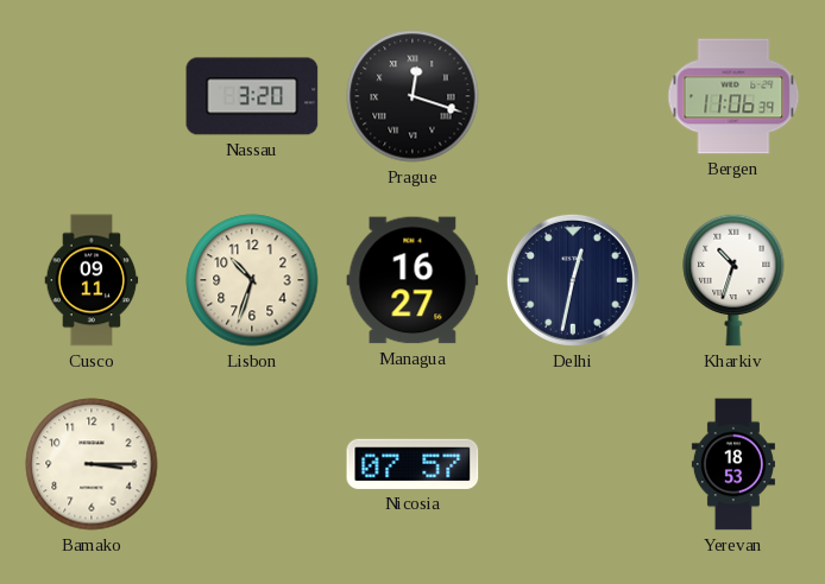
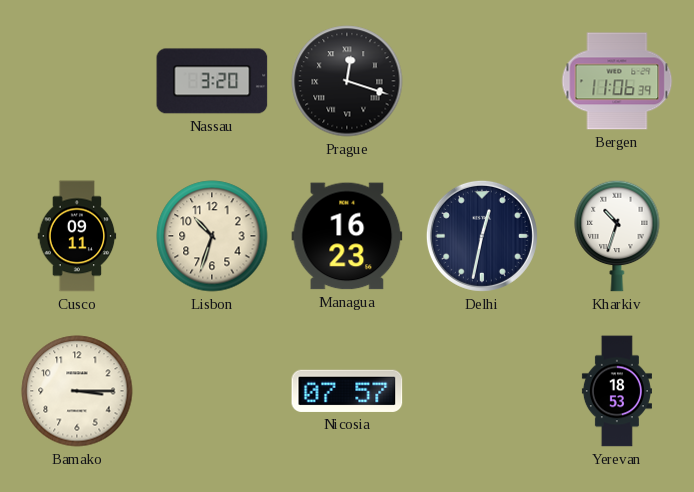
Managua: 16:27 -> 16:23
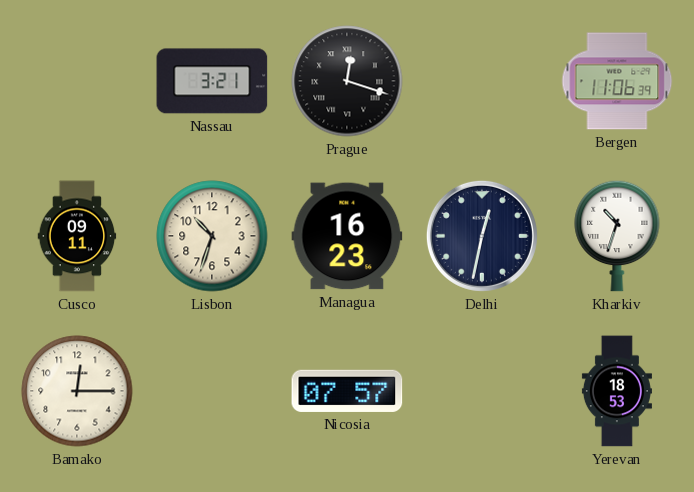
Nassau: 3:20 -> 3:21
Bamako: 3:15 -> 12:15
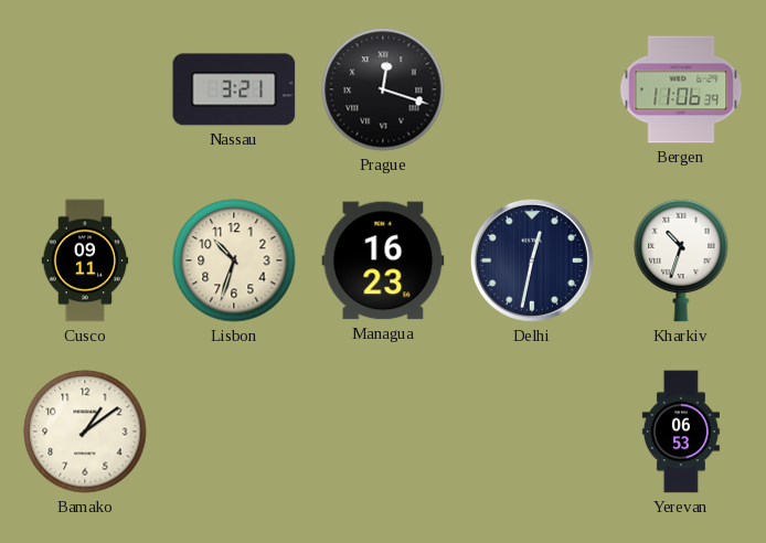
Bamako: 12:15 -> 1:09
Nicosia: 07:57 -> none
Yerevan: 18:53 -> 06:53
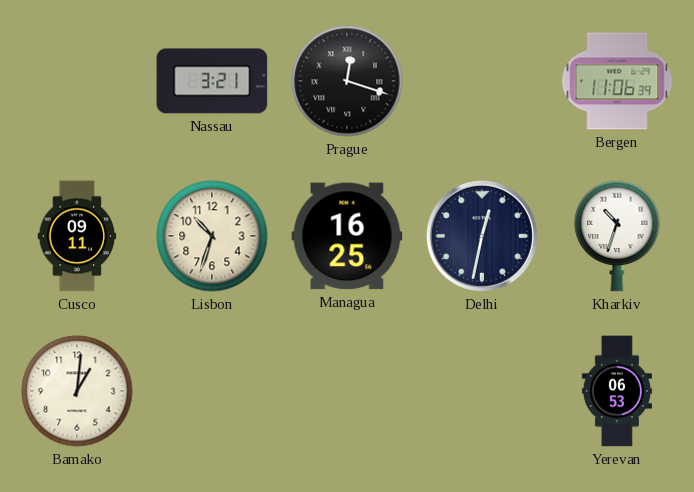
Managua: 16:23 -> 16:25
Bamako: 1:09 -> 1:01
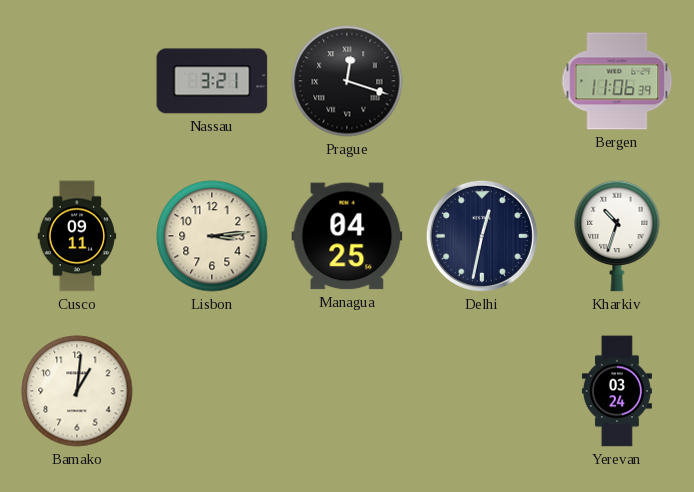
Lisbon: 10:33 -> 3:14
Managua: 16:25 -> 04:25
Yerevan: 06:53 -> 03:24
